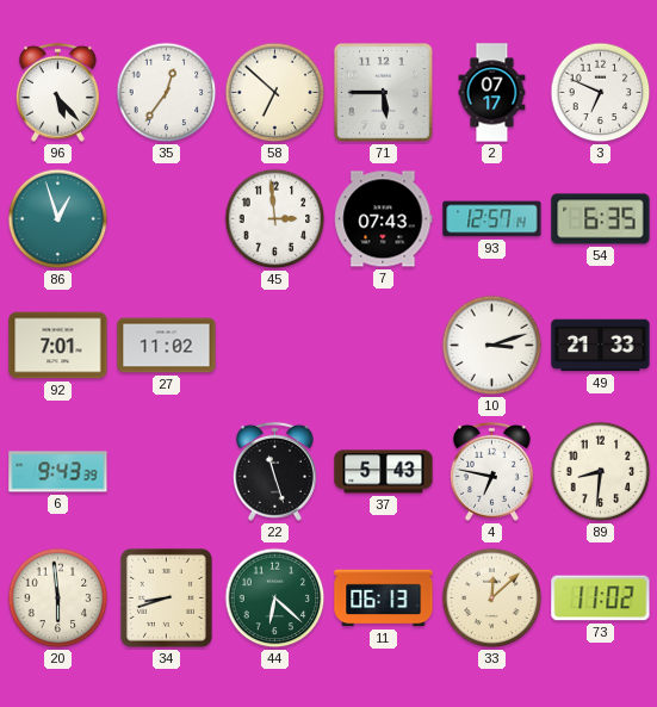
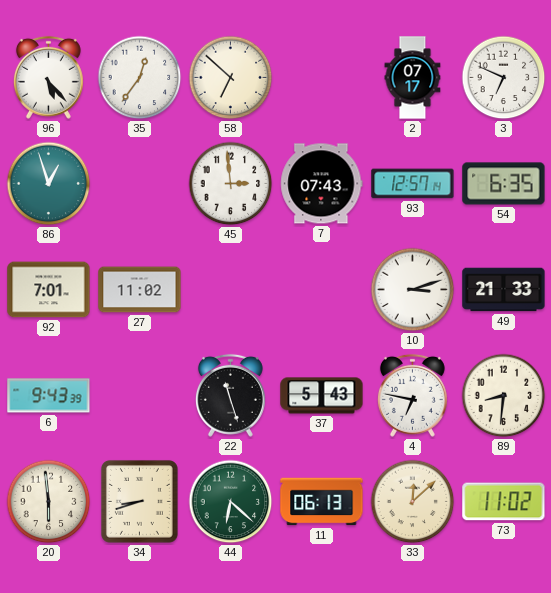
71: 5:45 -> none
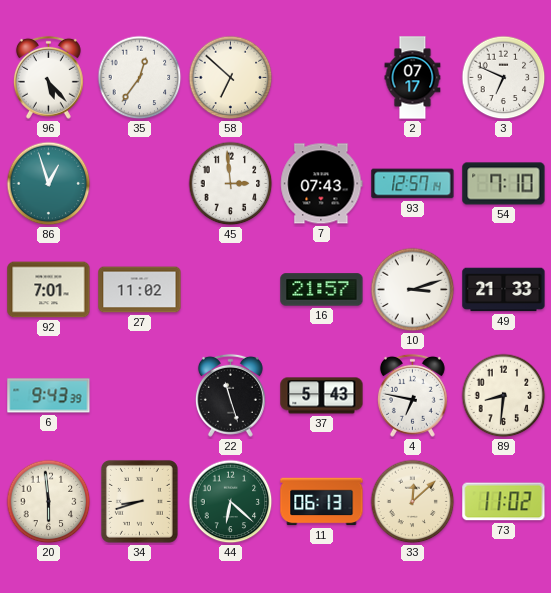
54: 6:35 -> 7:10
16: none -> 21:57
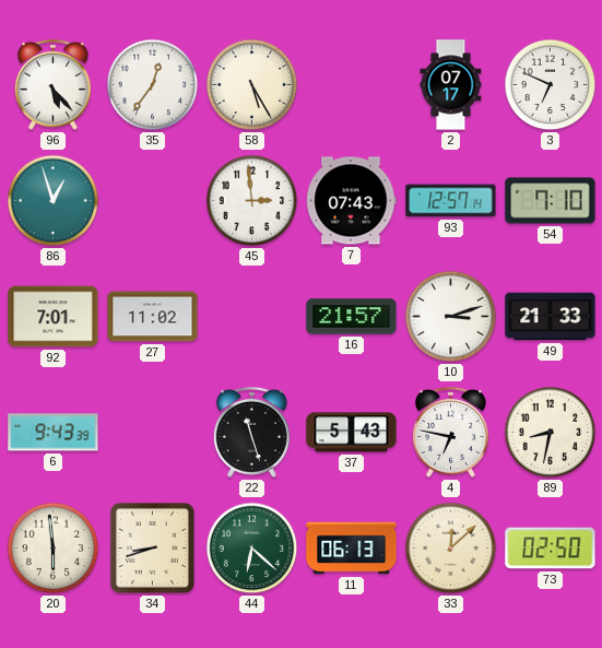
58: 6:52 -> 5:25
89: 8:31 -> 8:32
73: 11:02 -> 02:50
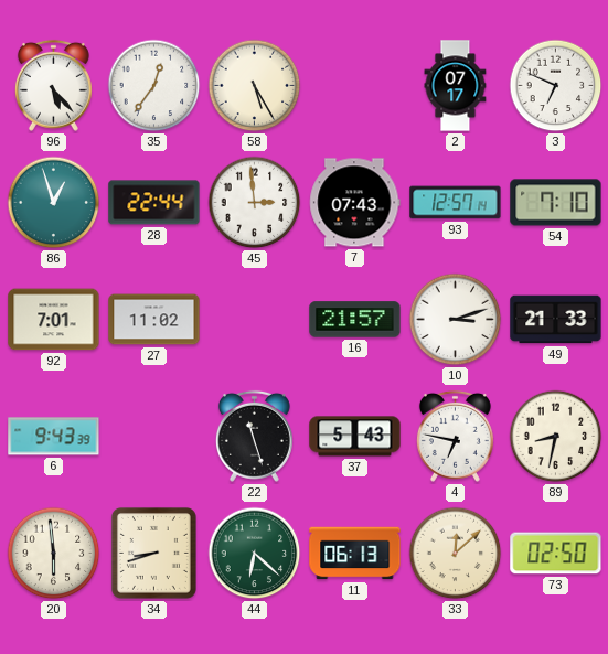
28: none -> 22:44
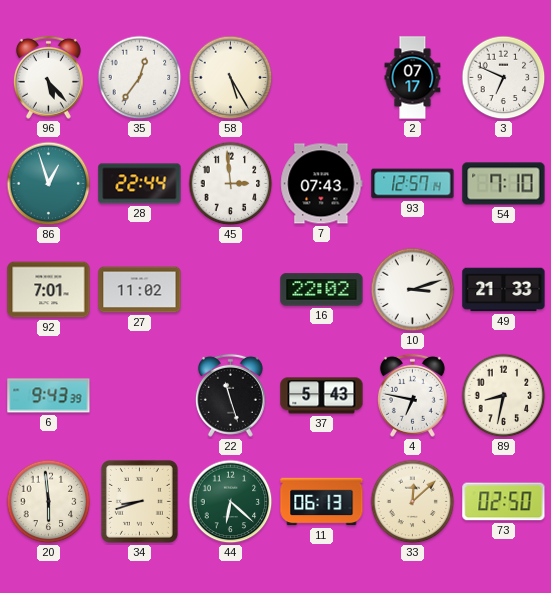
16: 21:57 -> 22:02
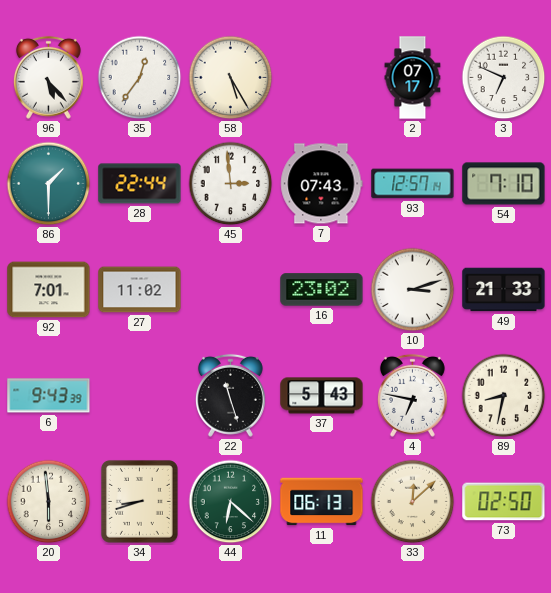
86: 12:57 -> 1:30
16: 22:02 -> 23:02
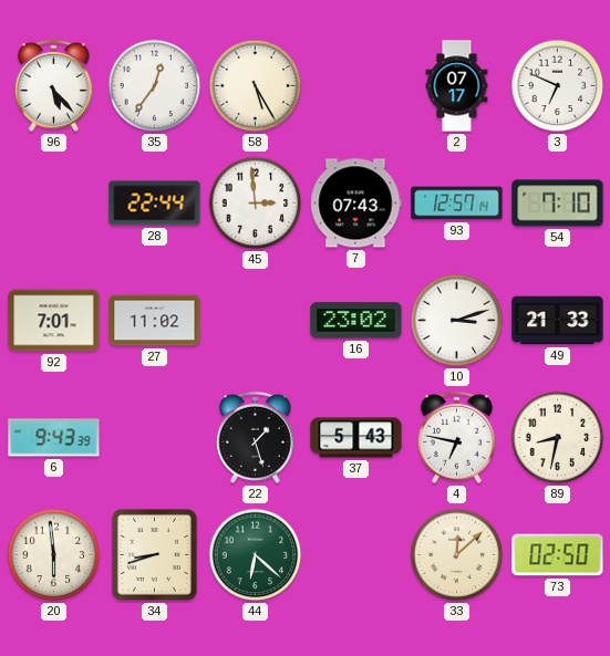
86: 1:30 -> none
22: 11:27 -> 1:27
11: 06:13 -> none
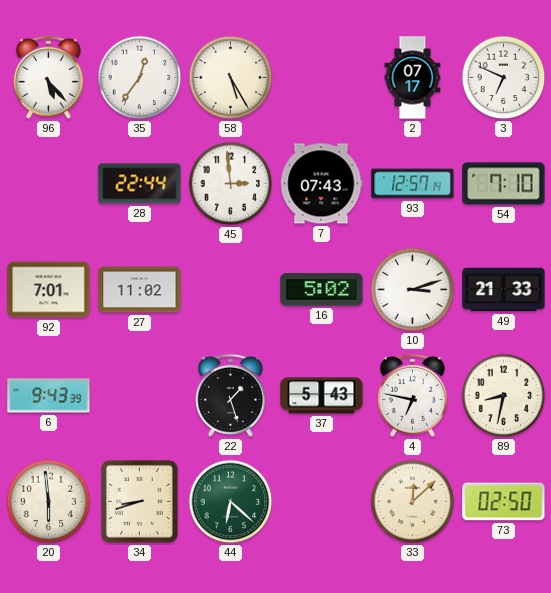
16: 23:02 -> 5:02
